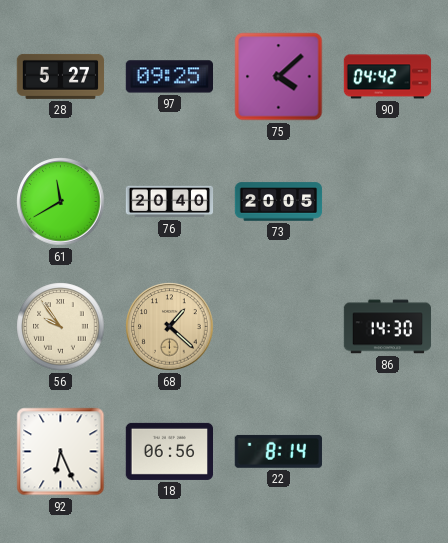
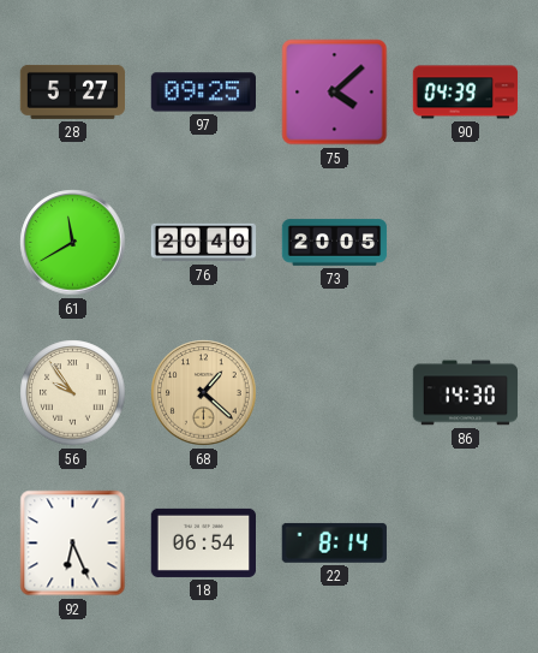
90: 04:42 -> 04:39
18: 06:56 -> 06:54
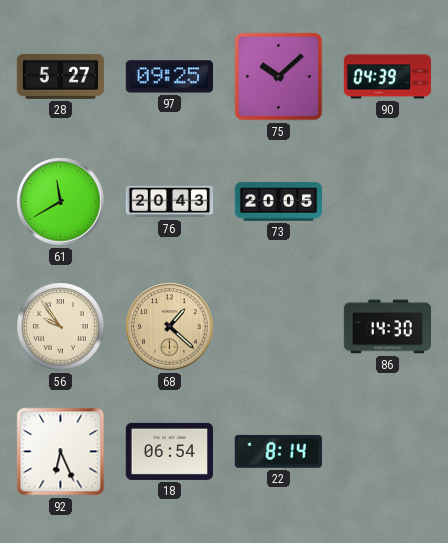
75: 4:08 -> 10:08
76: 20:40 -> 20:43
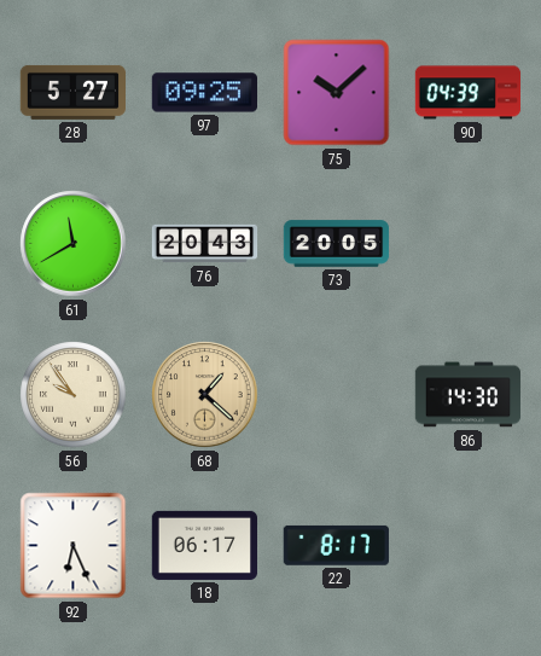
18: 06:54 -> 06:17
22: 8:14 -> 8:17
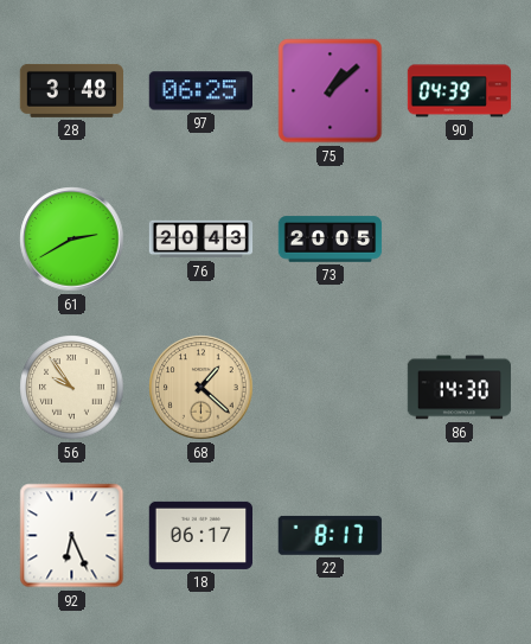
28: 5:27 -> 3:48
97: 09:25 -> 06:25
75: 10:08 -> 1:08
61: 11:40 -> 2:40
